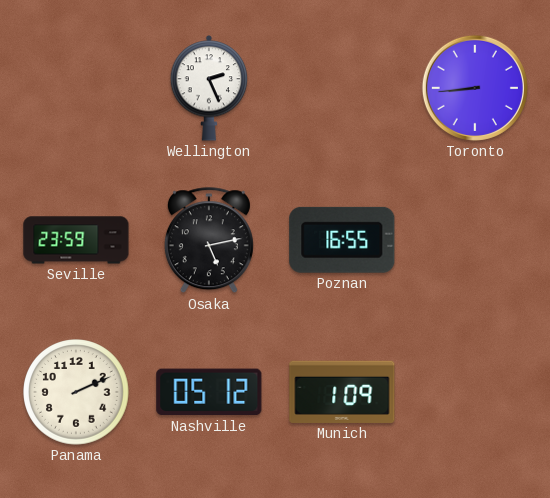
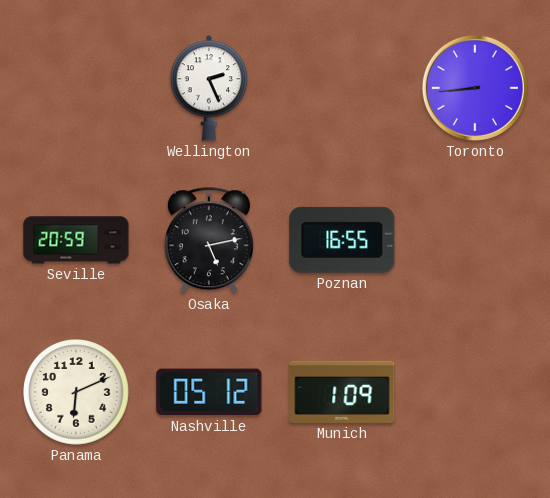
Seville: 23:59 -> 20:59
Panama: 2:11 -> 6:11
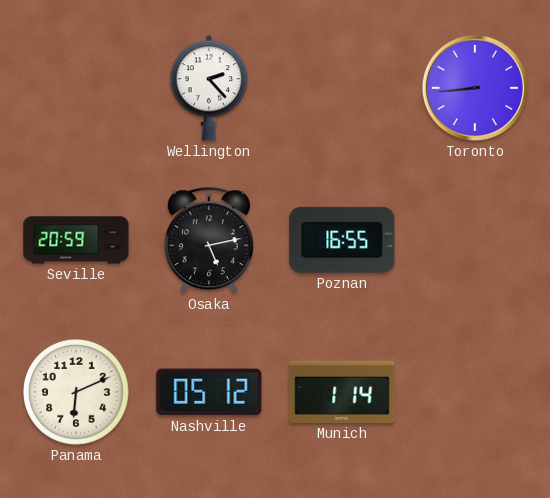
Wellington: 2:26 -> 2:23
Munich: 1:09 -> 1:14
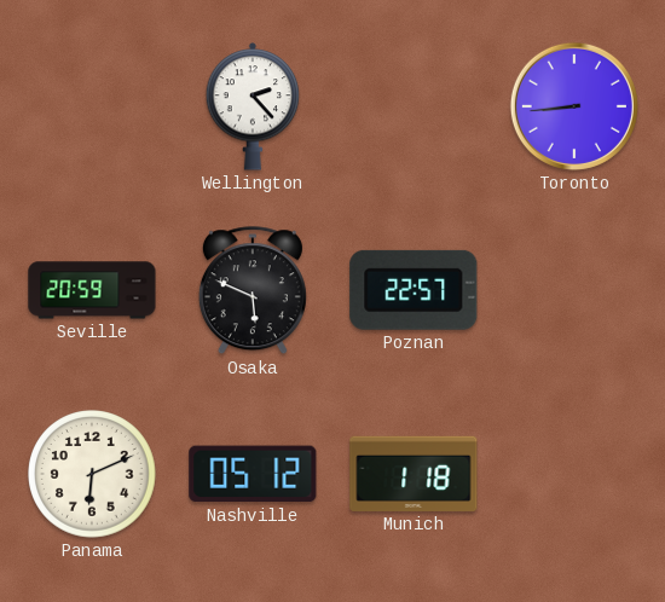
Osaka: 5:13 -> 5:49
Poznan: 16:55 -> 22:57
Munich: 1:14 -> 1:18
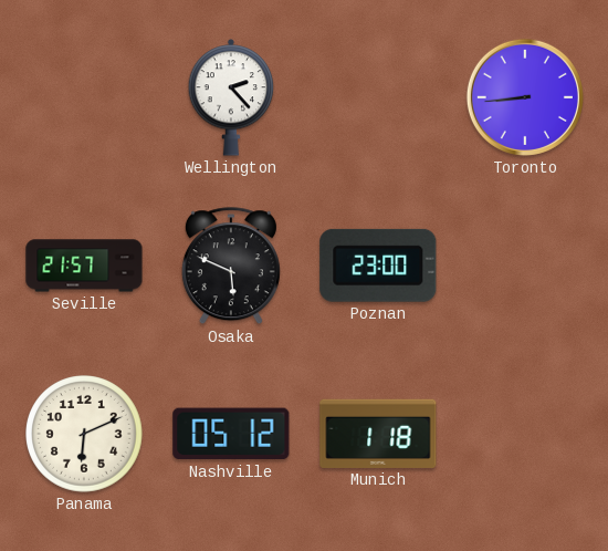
Seville: 20:59 -> 21:57
Poznan: 22:57 -> 23:00
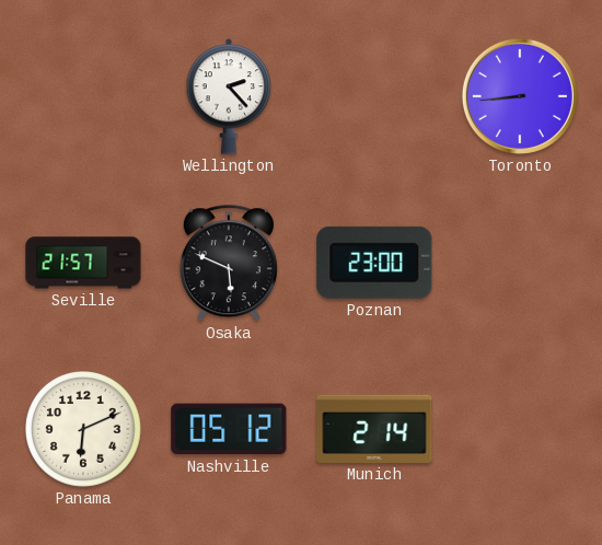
Munich: 1:18 -> 2:14
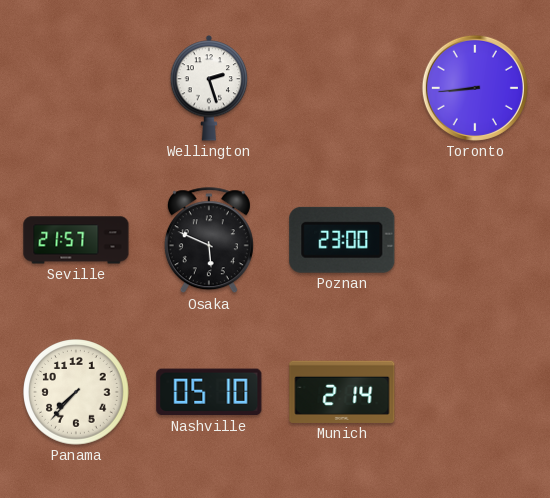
Wellington: 2:23 -> 2:27
Panama: 6:11 -> 7:37
Nashville: 05:12 -> 05:10
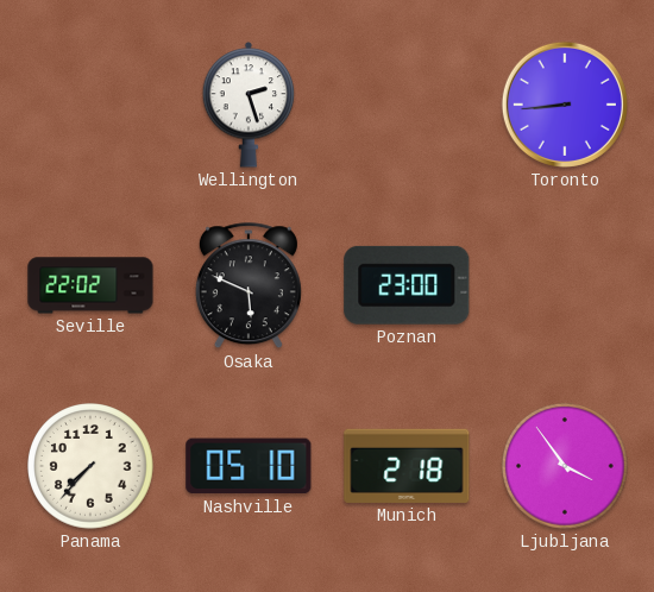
Seville: 21:57 -> 22:02
Munich: 2:14 -> 2:18
Ljubljana: none -> 3:54
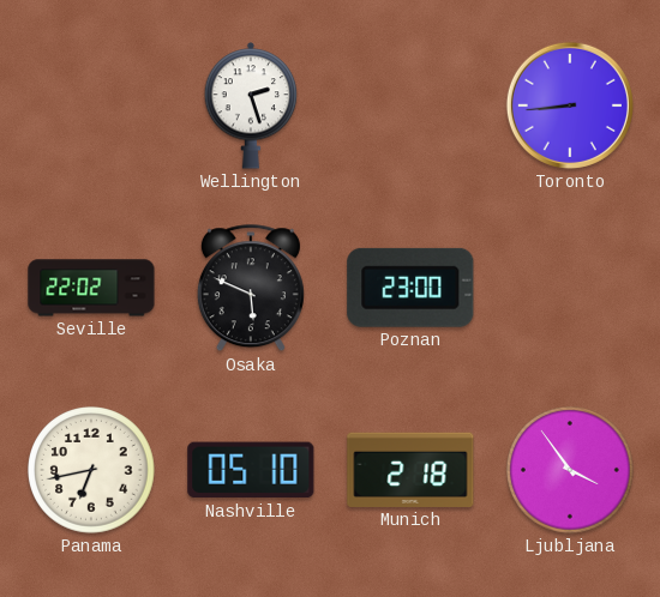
Panama: 7:37 -> 6:43
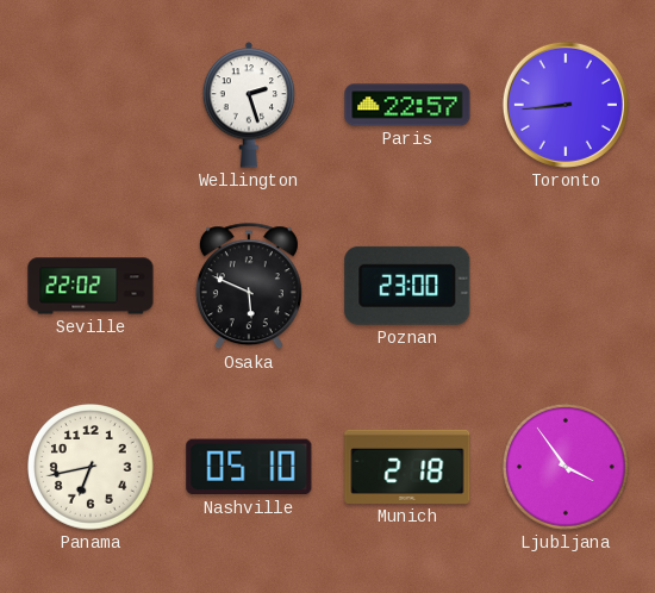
Paris: none -> 22:57
